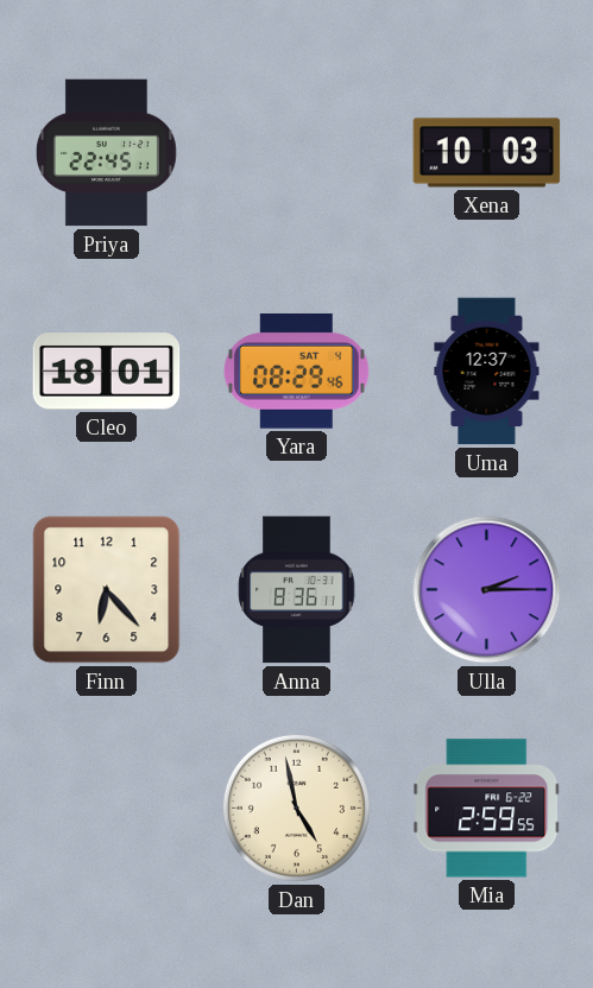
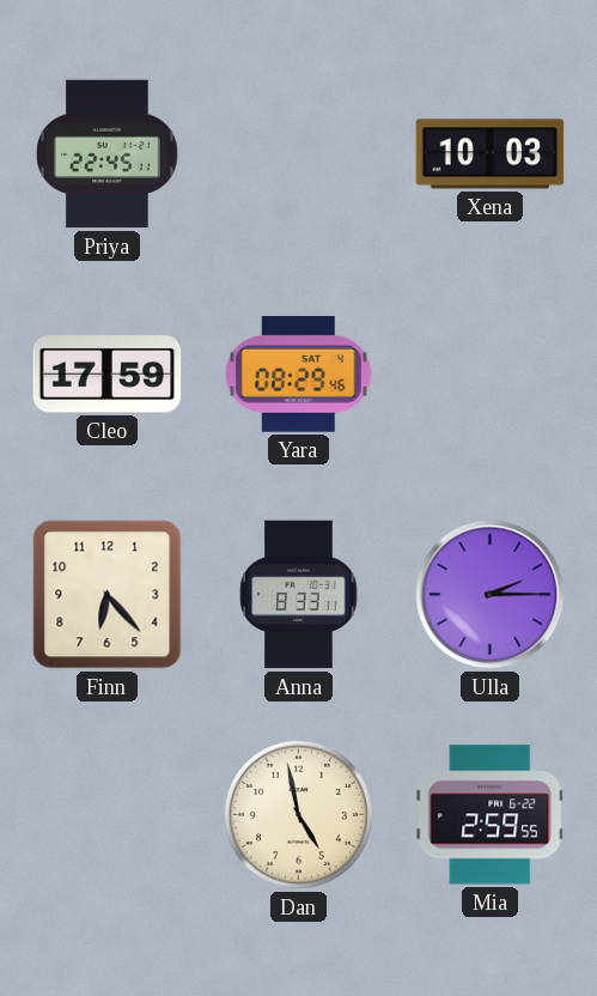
Cleo: 18:01 -> 17:59
Uma: 12:37 -> none
Anna: 8:36 -> 8:33
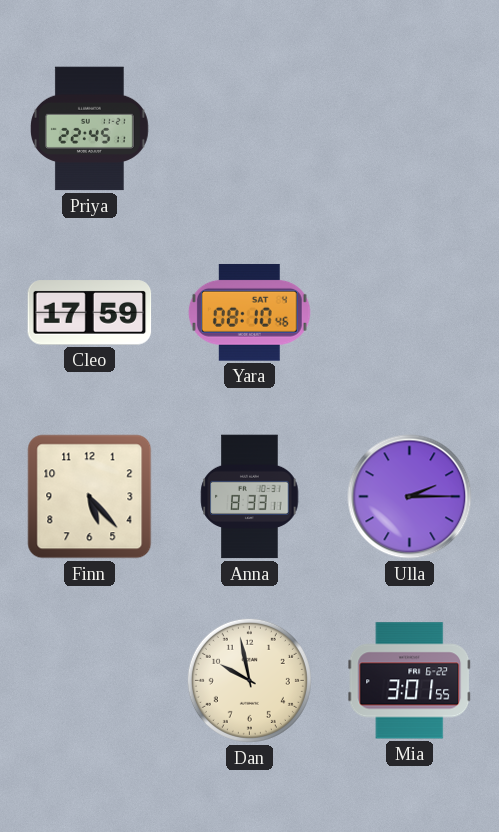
Xena: 10:03 -> none
Yara: 08:29 -> 08:10
Finn: 6:23 -> 5:23
Dan: 4:58 -> 9:58
Mia: 2:59 -> 3:01
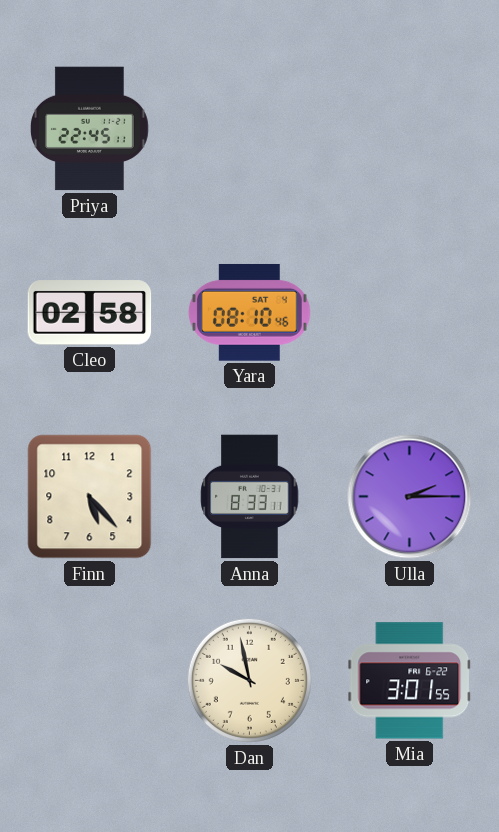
Cleo: 17:59 -> 02:58
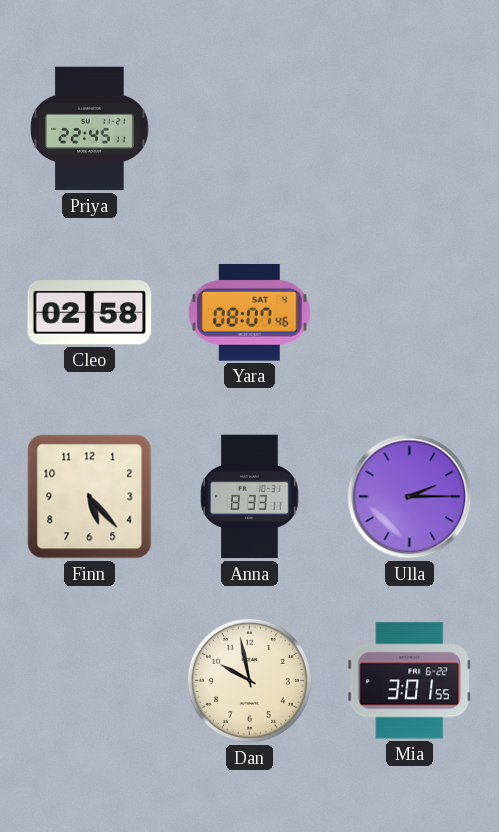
Yara: 08:10 -> 08:07
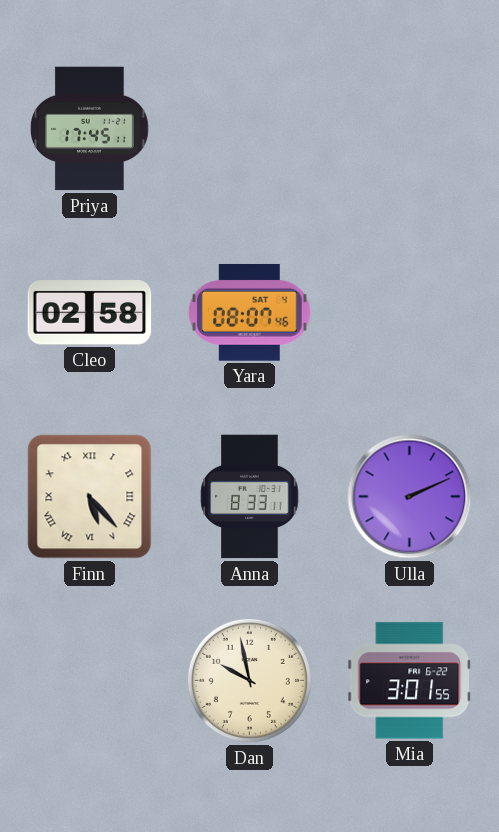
Priya: 22:45 -> 17:45
Finn numerals: Arabic -> Roman
Ulla: 2:15 -> 2:11
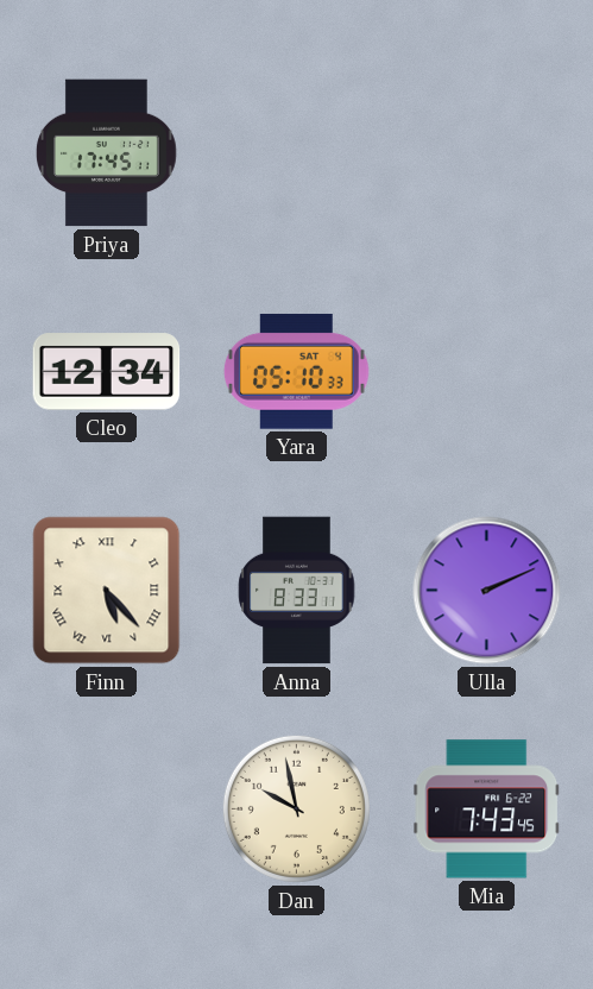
Cleo: 02:58 -> 12:34
Yara: 08:07 -> 05:10
Mia: 3:01 -> 7:43
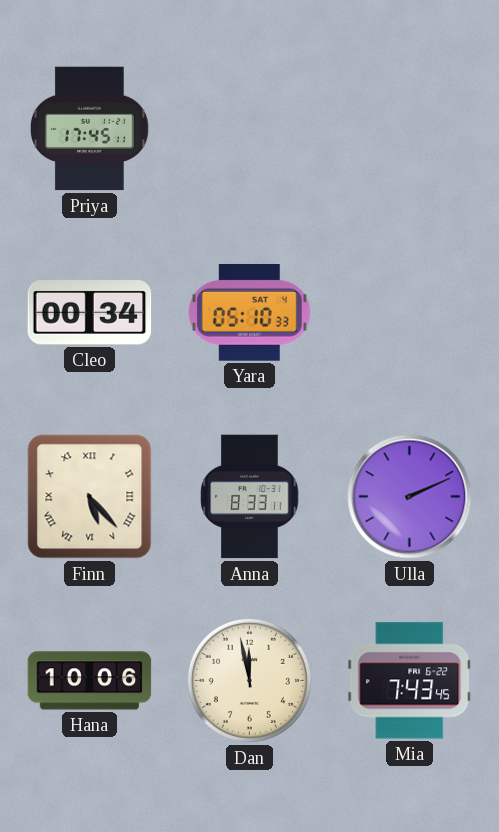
Cleo: 12:34 -> 00:34
Hana: none -> 10:06
Dan: 9:58 -> 11:58
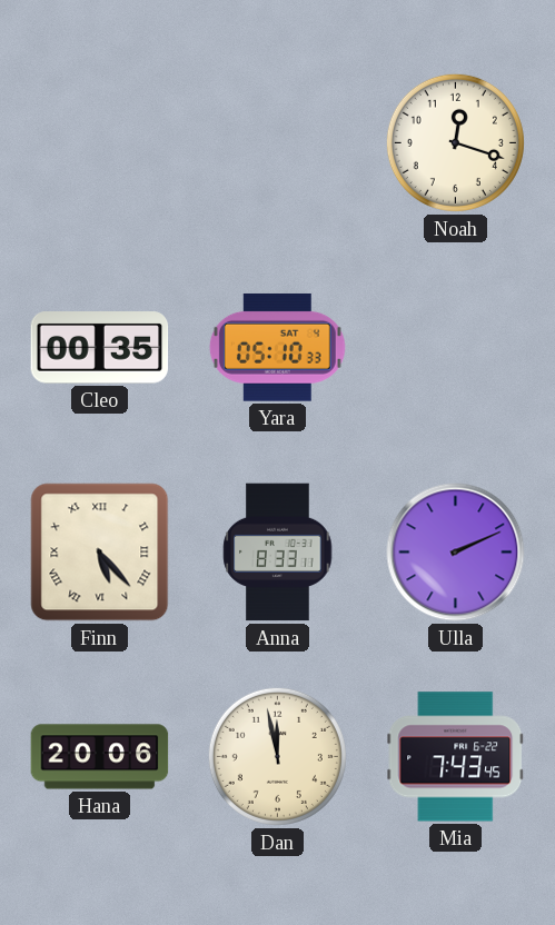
Priya: 17:45 -> none
Noah: none -> 12:18
Cleo: 00:34 -> 00:35
Hana: 10:06 -> 20:06
